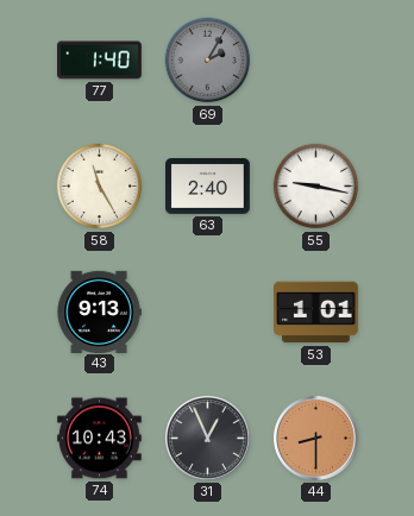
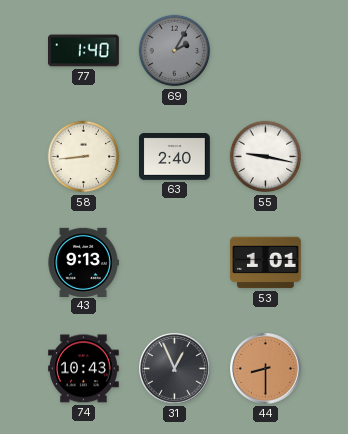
58: 11:25 -> 8:44
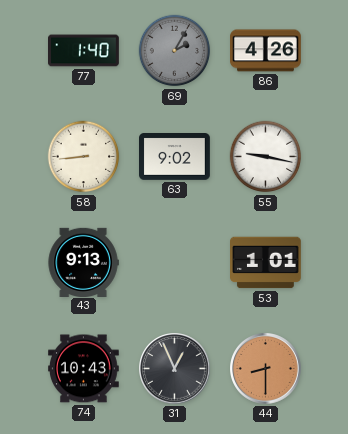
86: none -> 4:26
63: 2:40 -> 9:02
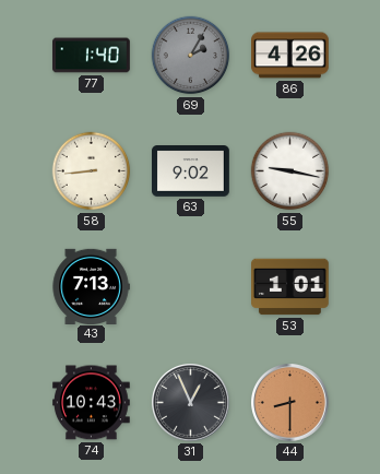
43: 9:13 -> 7:13
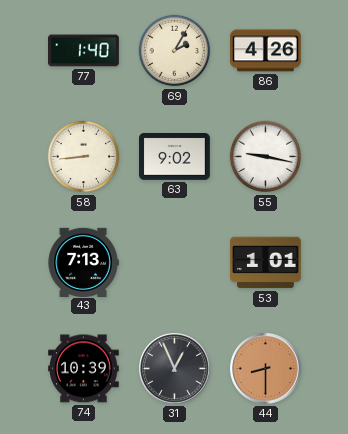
69 dial: grey -> cream
74: 10:43 -> 10:39
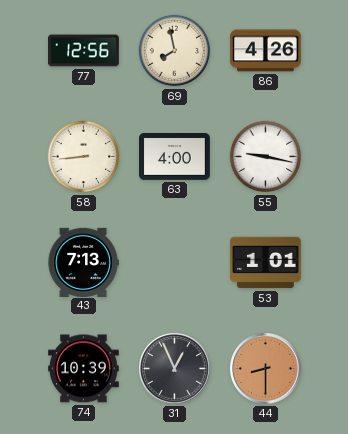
77: 1:40 -> 12:56
69: 2:05 -> 7:58
63: 9:02 -> 4:00
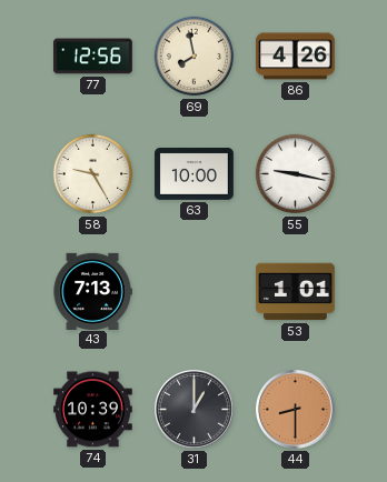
58: 8:44 -> 9:25
63: 4:00 -> 10:00
31: 12:56 -> 1:00
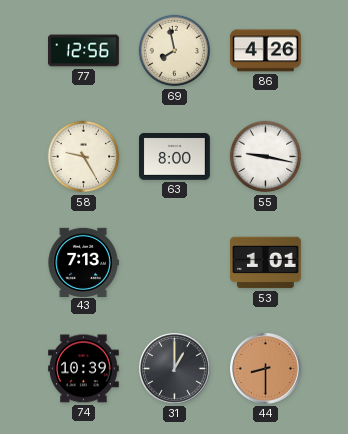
63: 10:00 -> 8:00
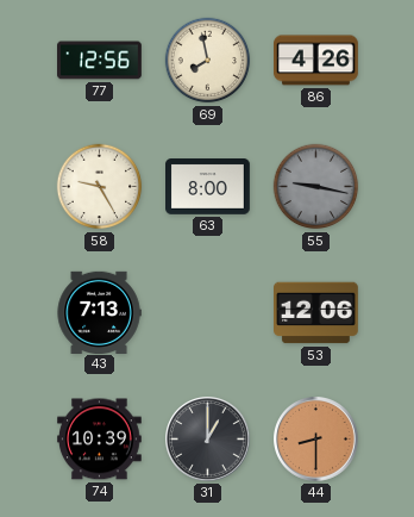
55 dial: white -> grey
53: 1:01 -> 12:06
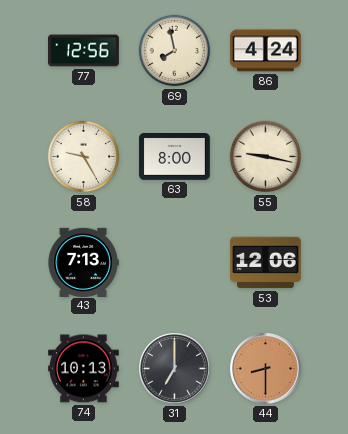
86: 4:26 -> 4:24
55 dial: grey -> cream
74: 10:39 -> 10:13
31: 1:00 -> 7:00
